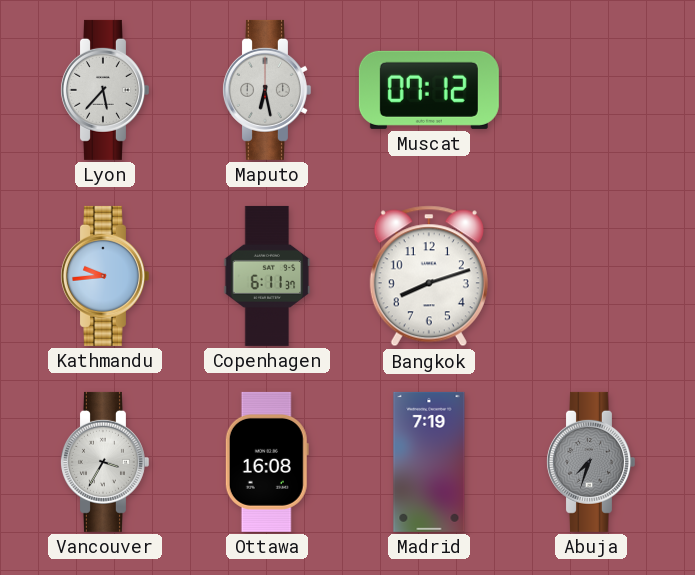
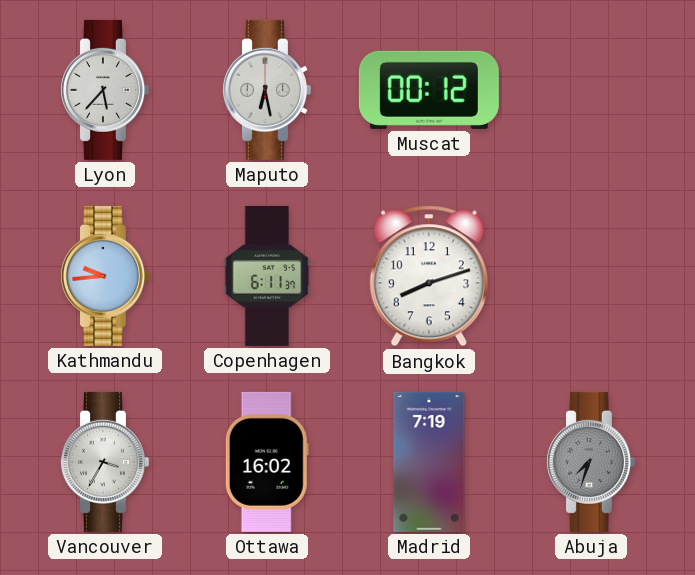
Muscat: 07:12 -> 00:12
Ottawa: 16:08 -> 16:02
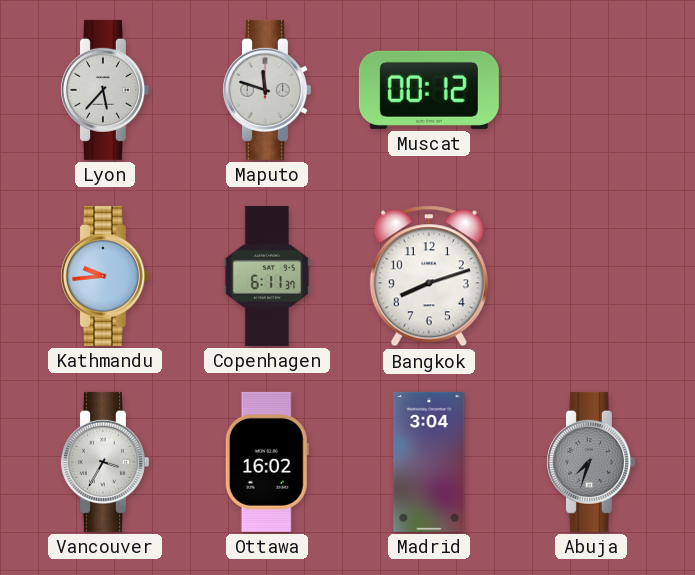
Maputo: 6:28 -> 11:48
Madrid: 7:19 -> 3:04
